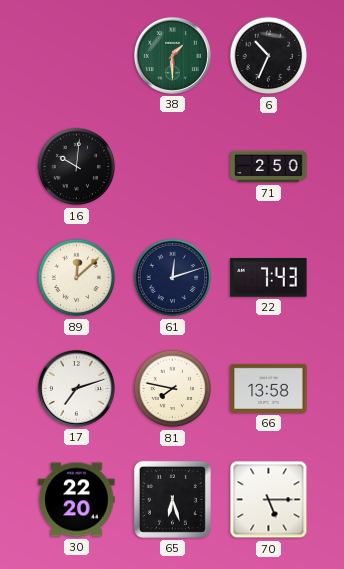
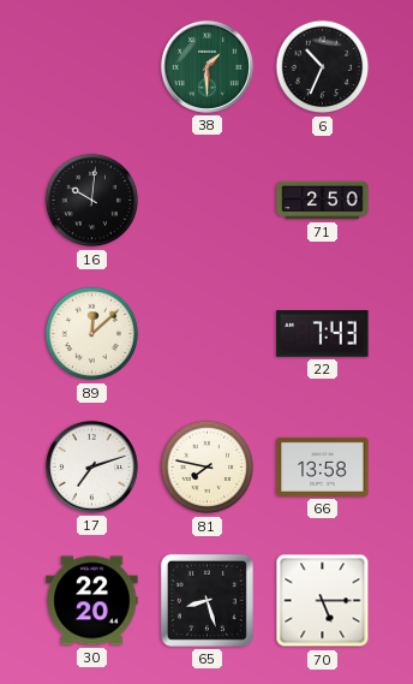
61: 12:12 -> none
65: 6:27 -> 8:27
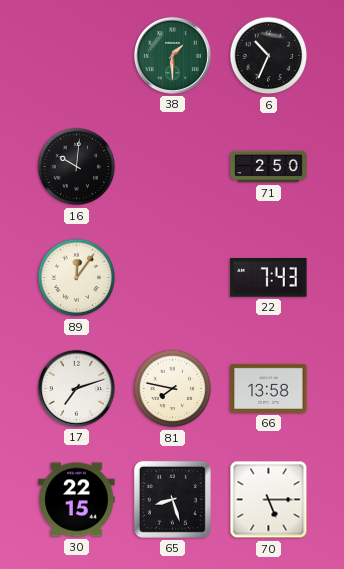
89: 12:08 -> 12:06
30: 22:20 -> 22:15
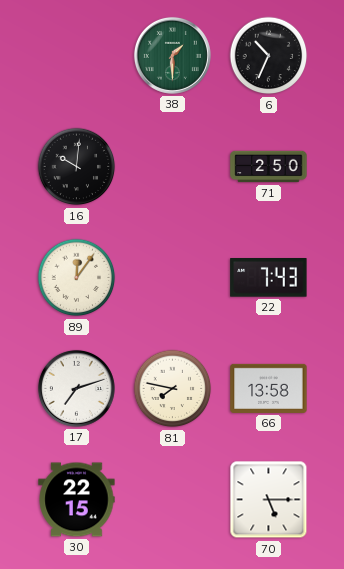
65: 8:27 -> none
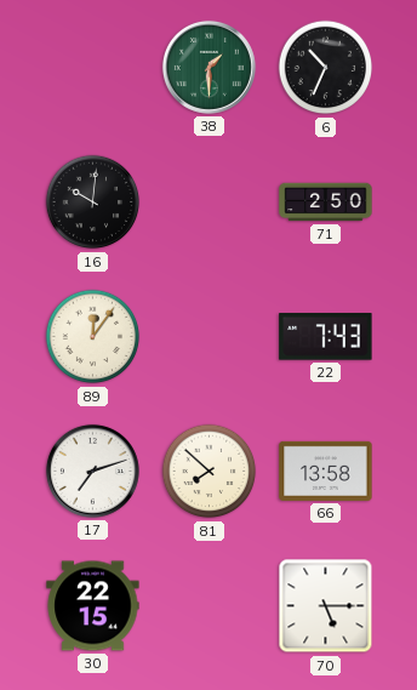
81: 7:47 -> 7:52
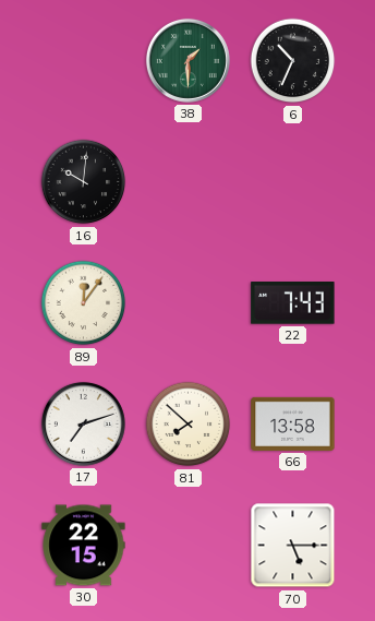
71: 2:50 -> none
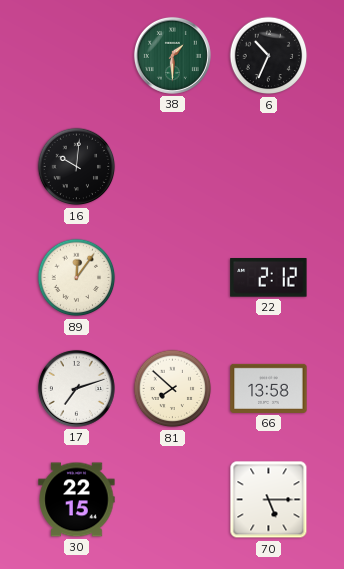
22: 7:43 -> 2:12
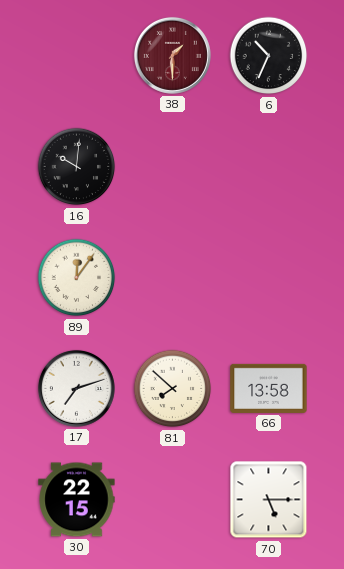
38 dial: green -> burgundy
22: 2:12 -> none
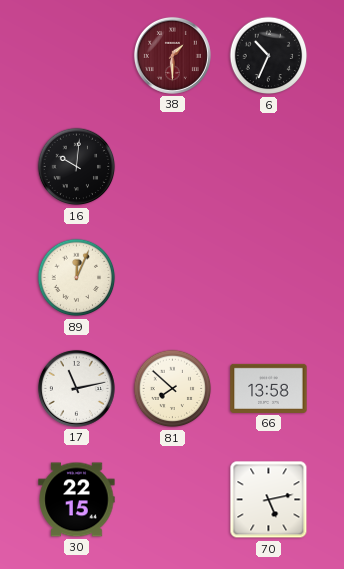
89: 12:06 -> 12:04
17: 7:12 -> 11:13
70: 5:15 -> 5:13
